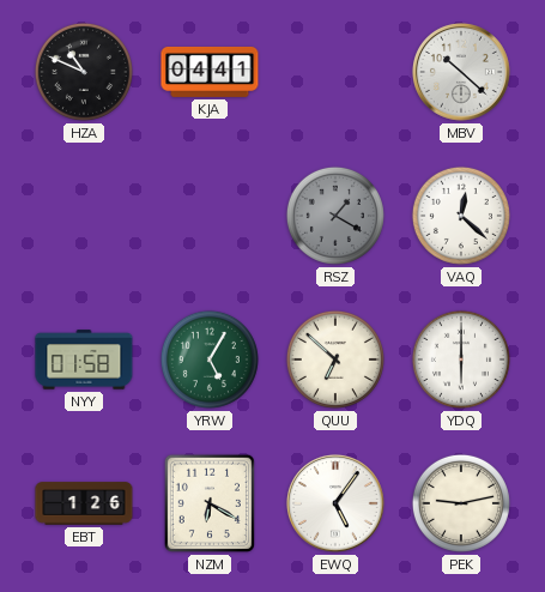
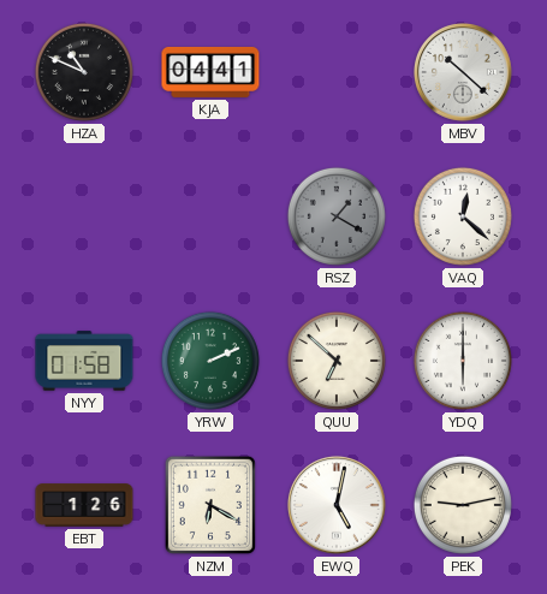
YRW: 5:05 -> 2:11
EWQ: 5:06 -> 5:02
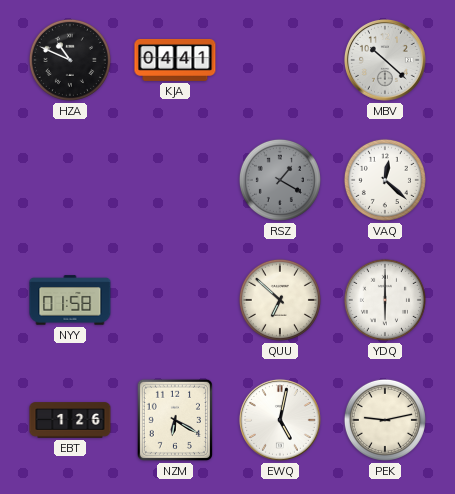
YRW: 2:11 -> none
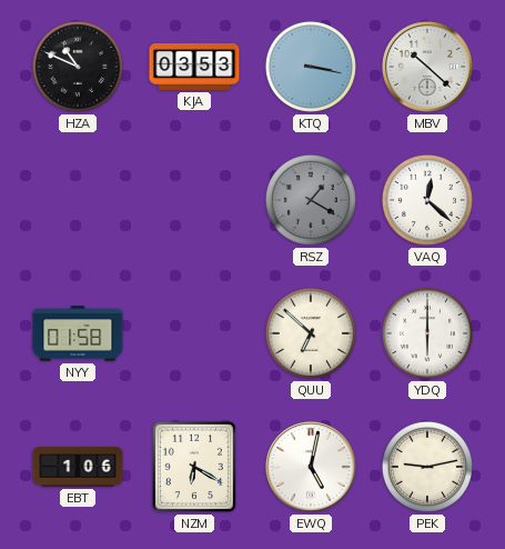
KJA: 04:41 -> 03:53
KTQ: none -> 3:17
EBT: 1:26 -> 1:06
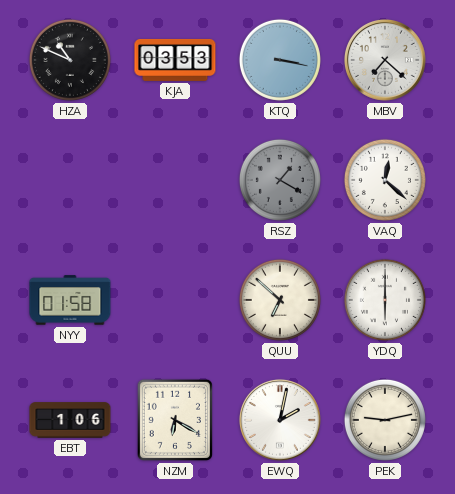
MBV: 10:22 -> 7:22
EWQ: 5:02 -> 2:02
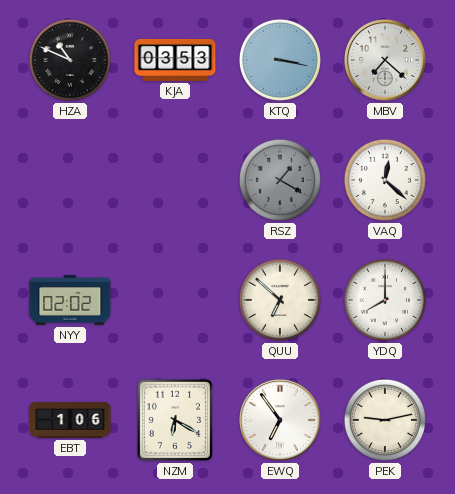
NYY: 01:58 -> 02:02
YDQ: 6:00 -> 8:00
EWQ: 2:02 -> 6:54
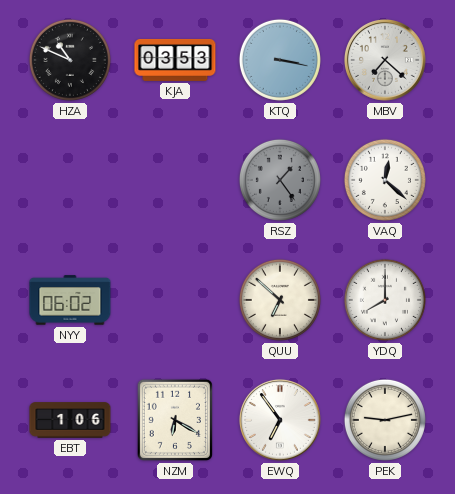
RSZ: 1:20 -> 1:24
NYY: 02:02 -> 06:02
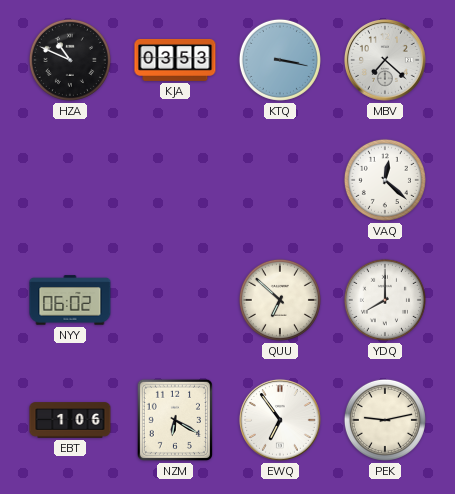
RSZ: 1:24 -> none
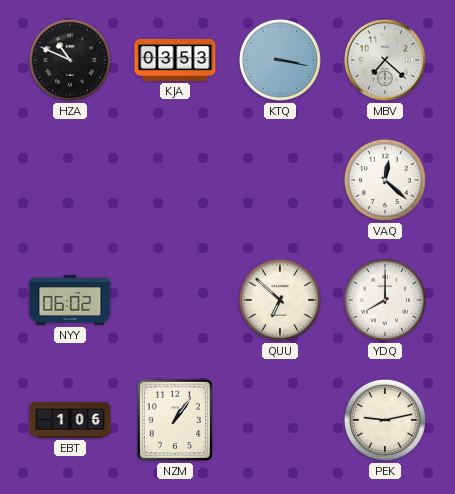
NZM: 6:20 -> 1:06
EWQ: 6:54 -> none
